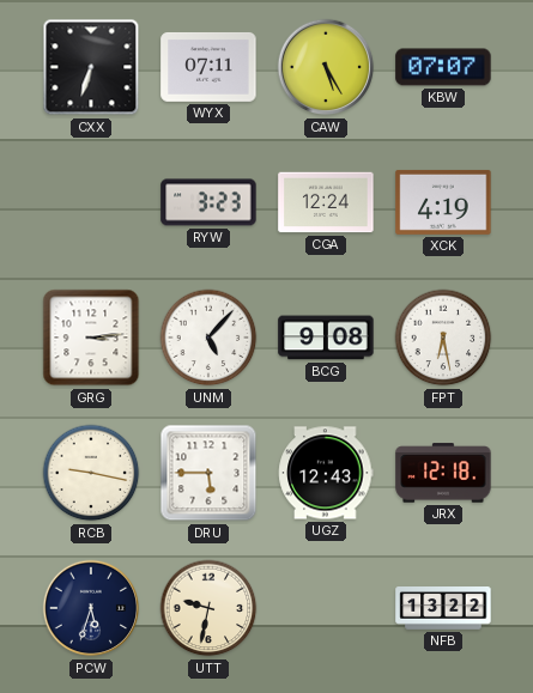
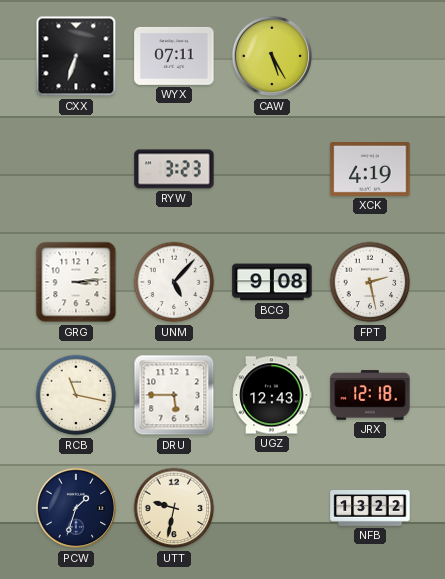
KBW: 07:07 -> none
CGA: 12:24 -> none
FPT: 6:28 -> 2:28
RCB: 9:17 -> 11:17
PCW: 5:33 -> 1:33
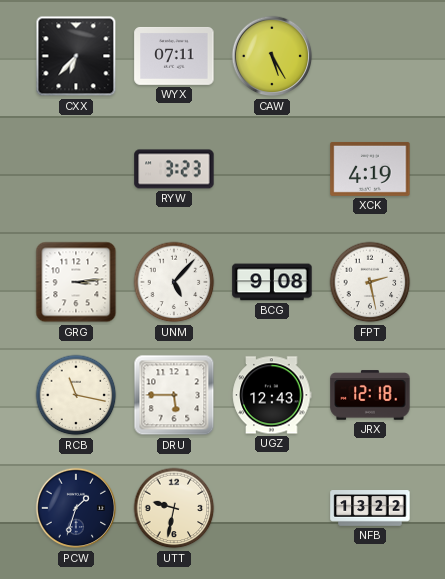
CXX: 6:33 -> 6:37
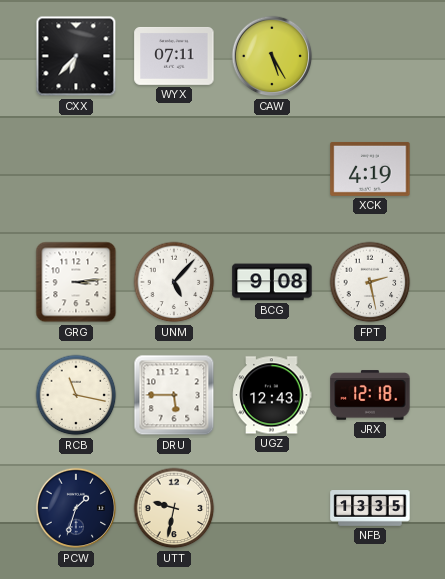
RYW: 3:23 -> none
NFB: 13:22 -> 13:35
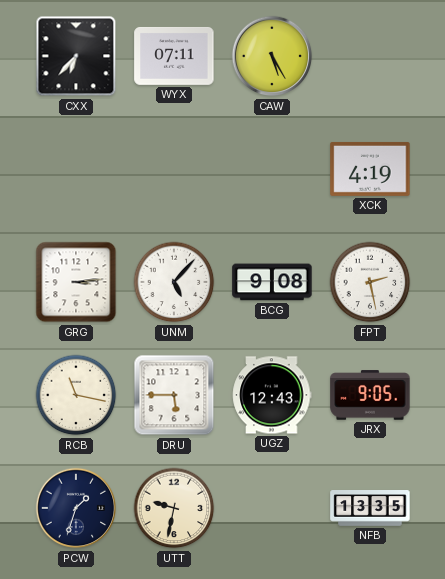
JRX: 12:18 -> 9:05
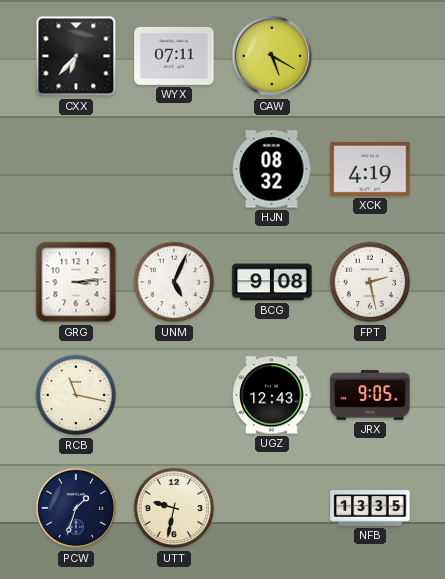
CAW: 5:25 -> 5:20
HJN: none -> 08:32
UNM: 5:07 -> 5:04
DRU: 5:45 -> none
